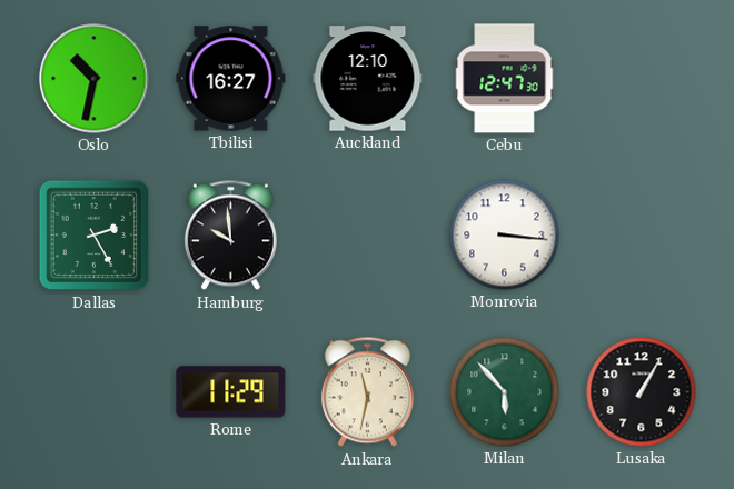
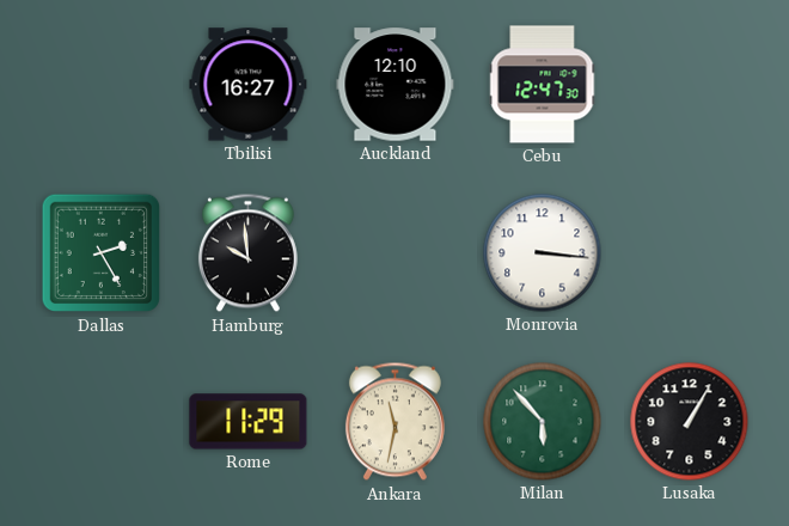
Oslo: 10:32 -> none
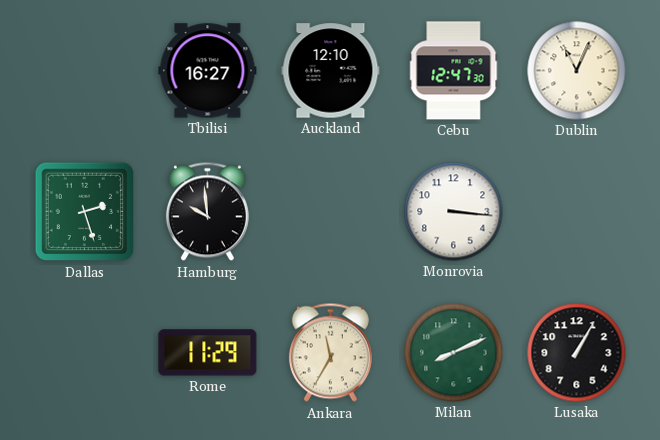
Dublin: none -> 11:04
Dallas: 2:25 -> 2:27
Ankara: 11:32 -> 11:35
Milan: 5:53 -> 8:11
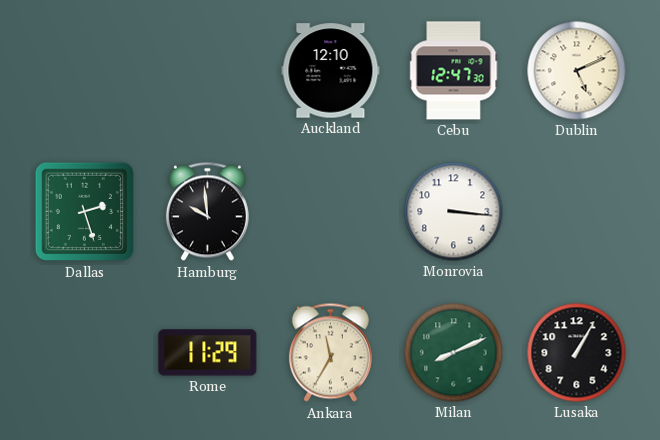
Tbilisi: 16:27 -> none
Dublin: 11:04 -> 5:11
